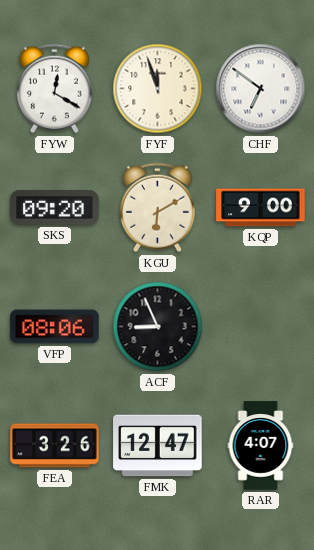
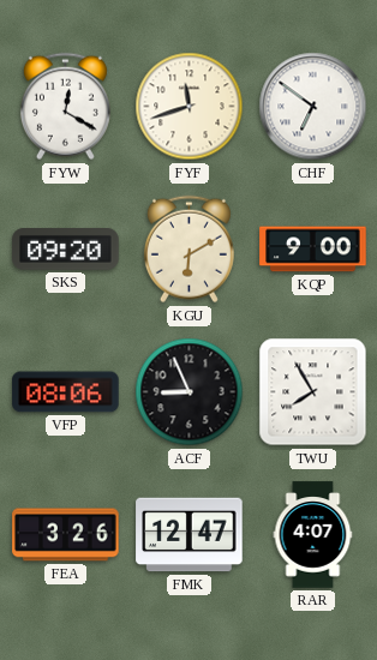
FYF: 11:57 -> 11:42
TWU: none -> 7:55
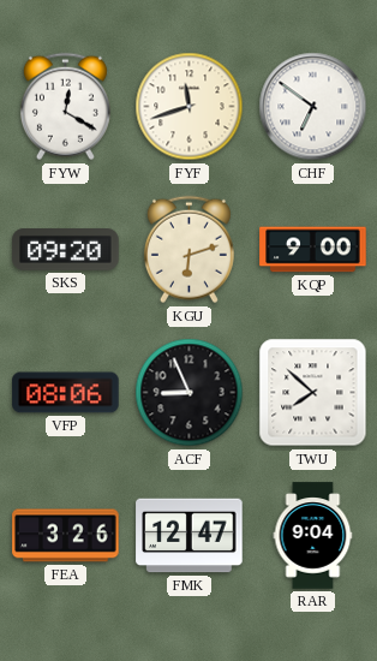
KGU: 6:10 -> 6:12
TWU: 7:55 -> 7:52
RAR: 4:07 -> 9:04
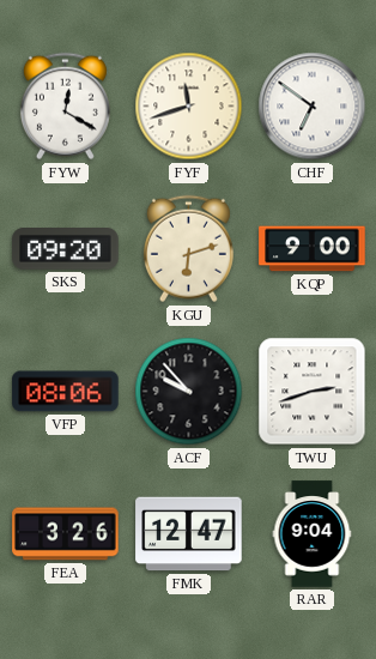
ACF: 8:56 -> 9:53
TWU: 7:52 -> 2:42
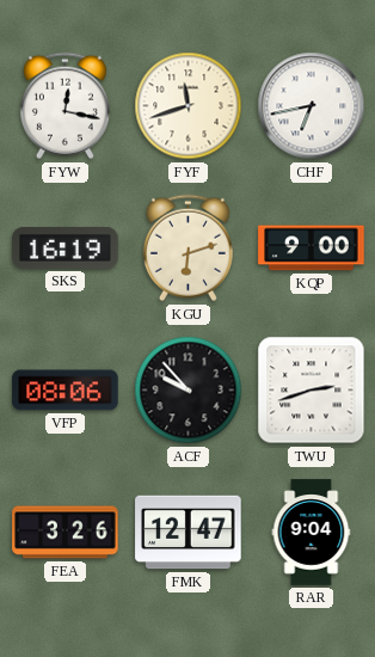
FYW: 12:20 -> 12:17
CHF: 6:51 -> 6:43
SKS: 09:20 -> 16:19
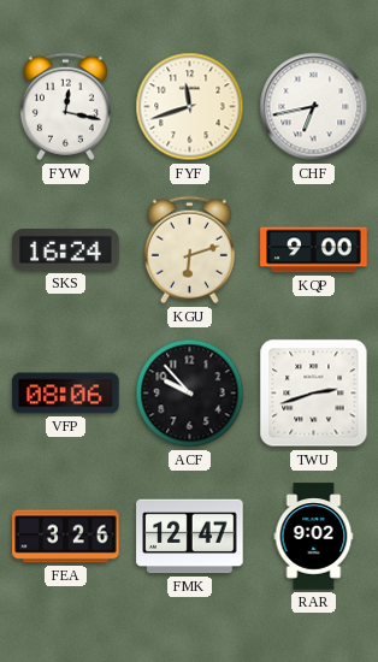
SKS: 16:19 -> 16:24
RAR: 9:04 -> 9:02
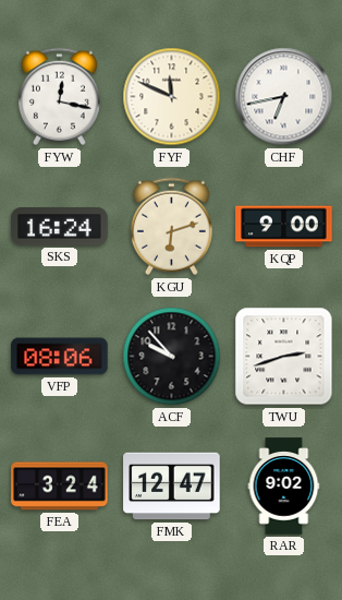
FYF: 11:42 -> 11:49
FEA: 3:26 -> 3:24
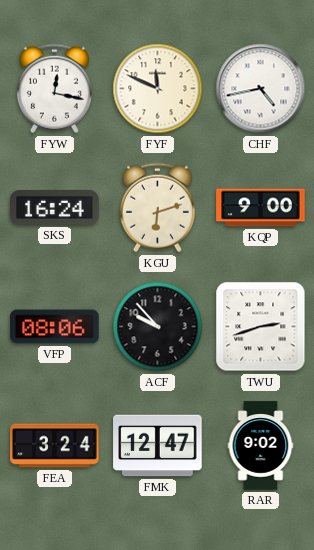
CHF: 6:43 -> 4:43
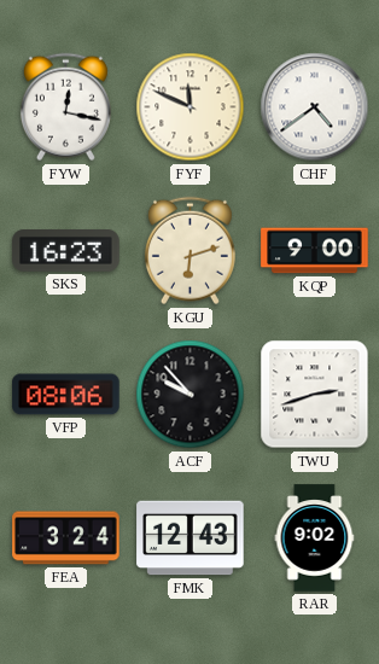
CHF: 4:43 -> 4:39
SKS: 16:24 -> 16:23
FMK: 12:47 -> 12:43
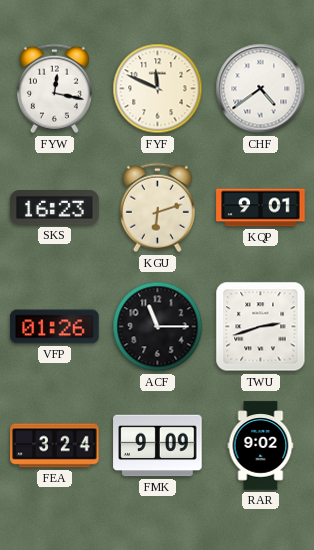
KQP: 9:00 -> 9:01
VFP: 08:06 -> 01:26
ACF: 9:53 -> 11:15
FMK: 12:43 -> 9:09
